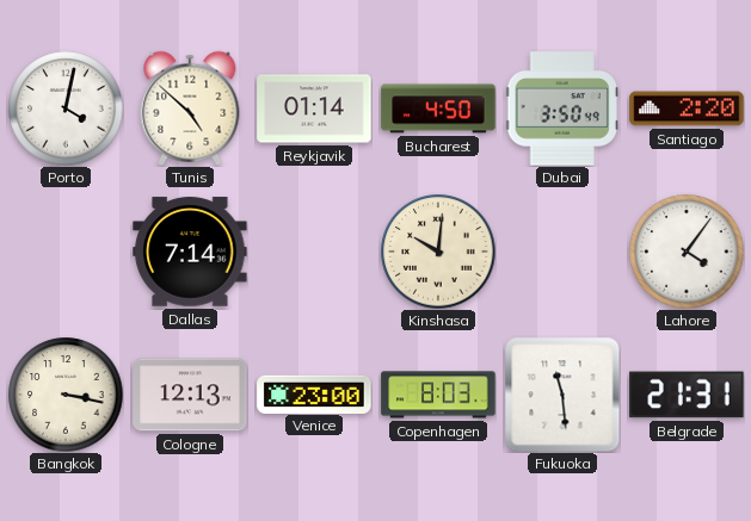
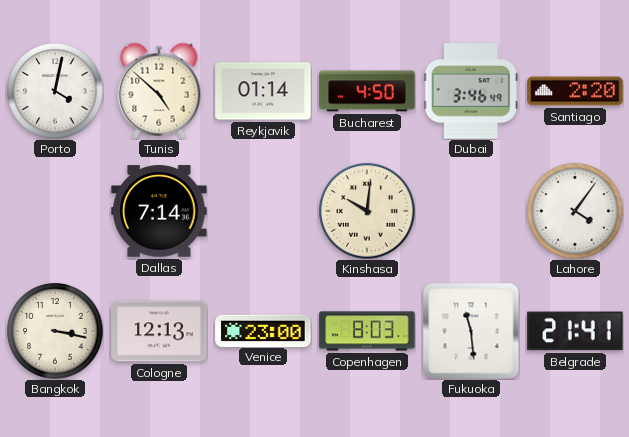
Dubai: 3:50 -> 3:46
Belgrade: 21:31 -> 21:41
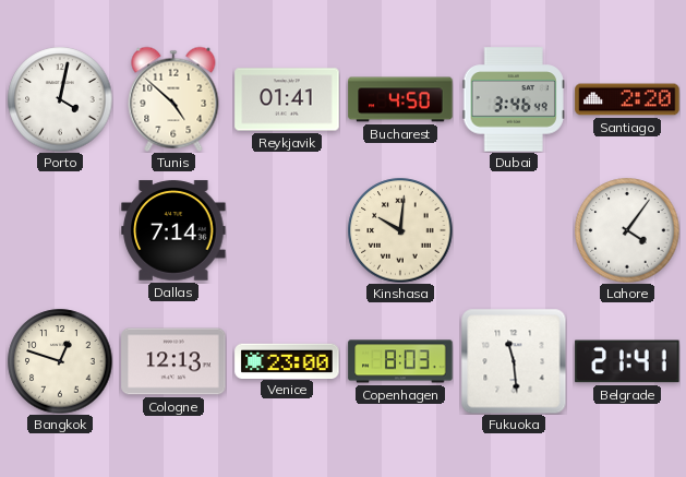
Reykjavik: 01:14 -> 01:41
Bangkok: 3:17 -> 12:48
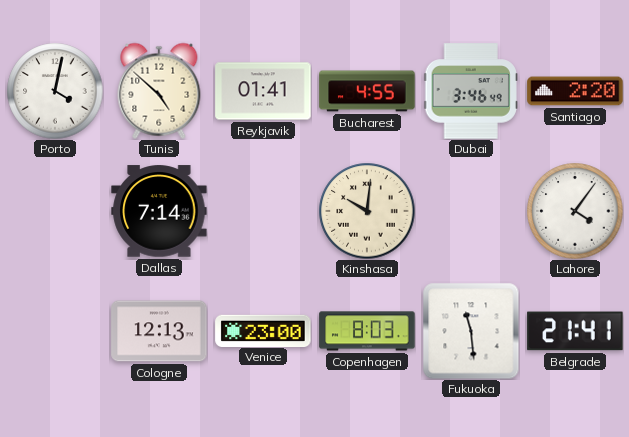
Bucharest: 4:50 -> 4:55
Bangkok: 12:48 -> none
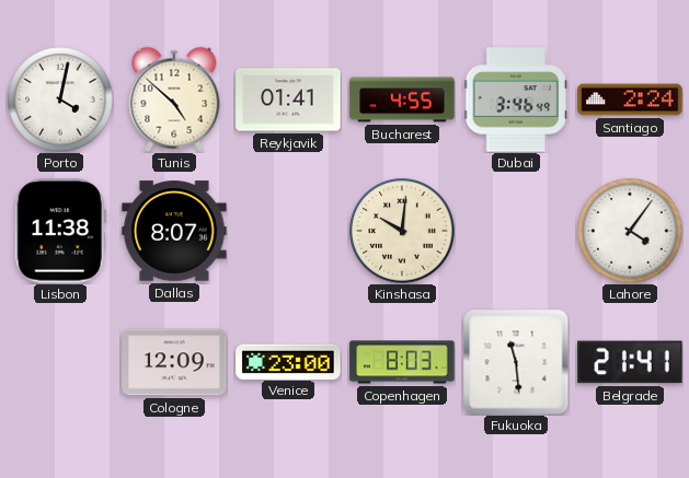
Santiago: 2:20 -> 2:24
Lisbon: none -> 11:38
Dallas: 7:14 -> 8:07
Cologne: 12:13 -> 12:09
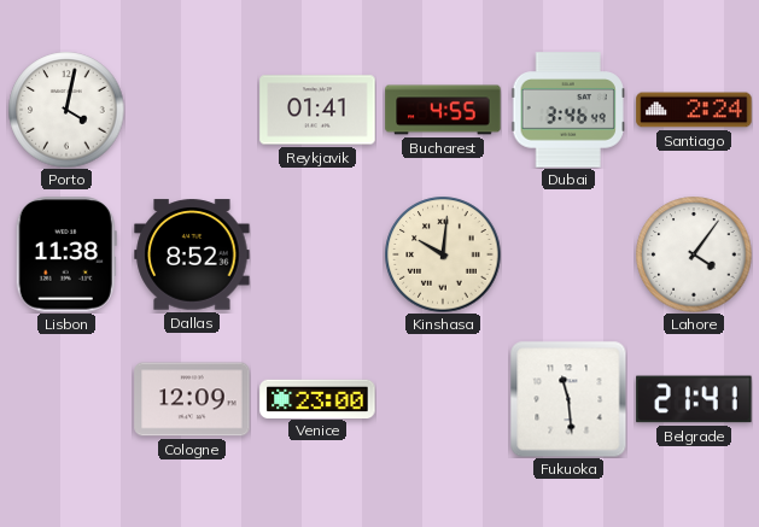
Tunis: 4:52 -> none
Dallas: 8:07 -> 8:52
Copenhagen: 8:03 -> none
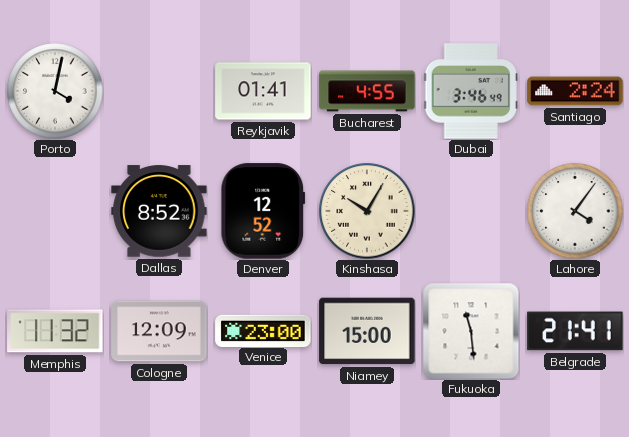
Lisbon: 11:38 -> none
Denver: none -> 12:52
Kinshasa: 10:01 -> 10:05
Memphis: none -> 11:32
Niamey: none -> 15:00
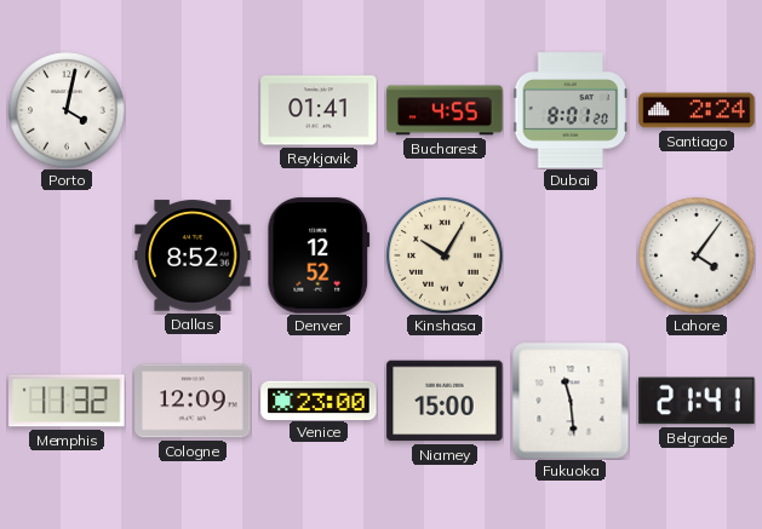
Dubai: 3:46 -> 8:01
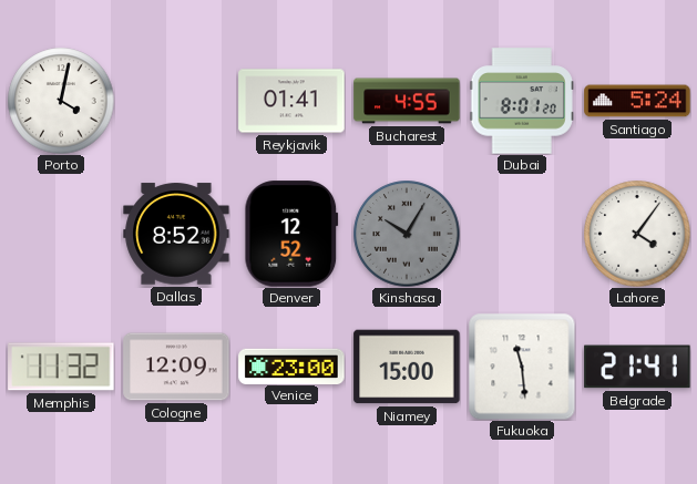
Santiago: 2:24 -> 5:24
Kinshasa dial: cream -> grey
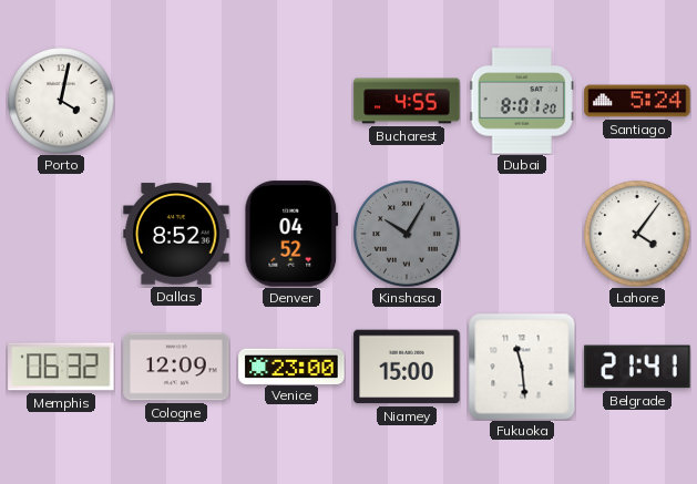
Reykjavik: 01:41 -> none
Denver: 12:52 -> 04:52
Memphis: 11:32 -> 06:32
